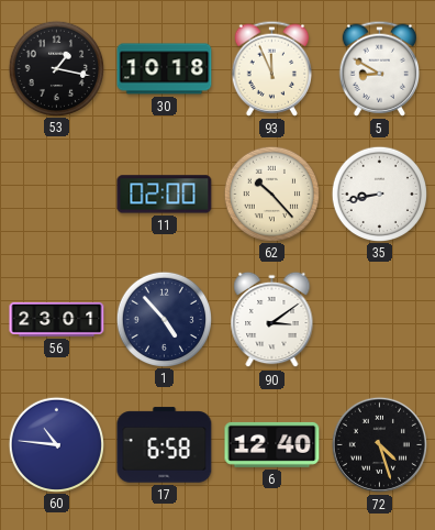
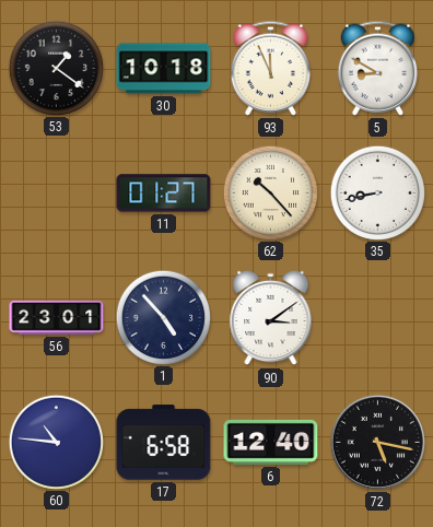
53: 1:17 -> 1:21
11: 02:00 -> 01:27
72: 4:27 -> 5:17
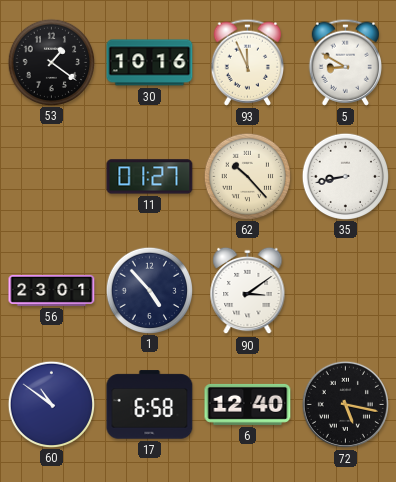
30: 10:18 -> 10:16
60: 10:46 -> 10:51
